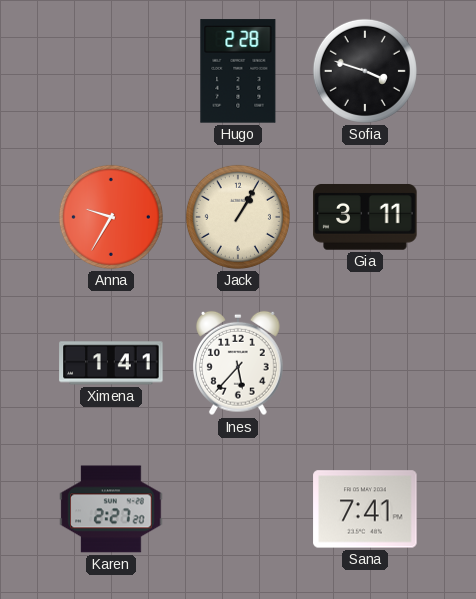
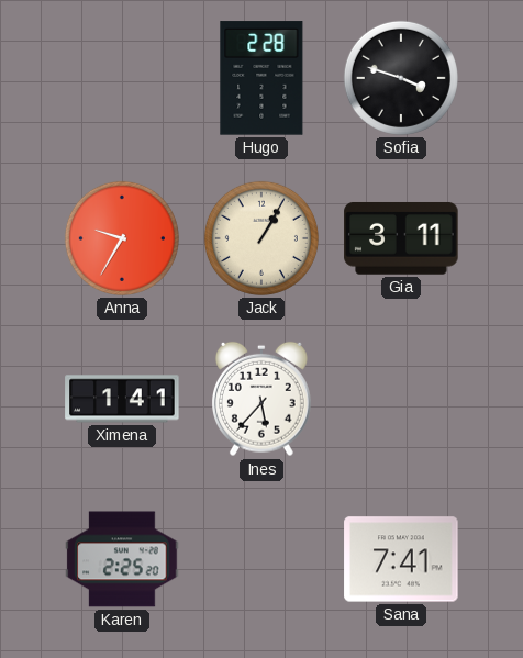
Karen: 2:27 -> 2:25
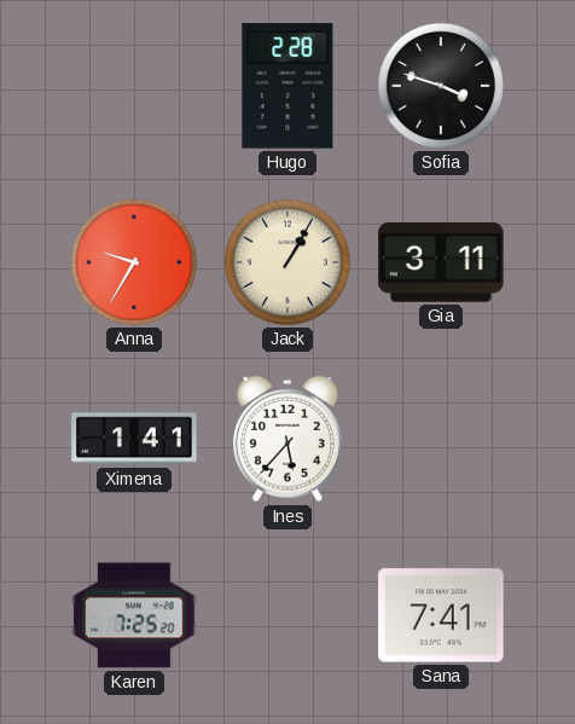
Karen: 2:25 -> 7:25
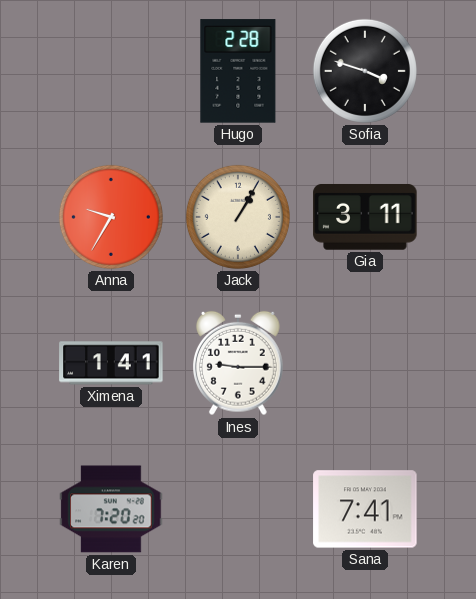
Ines: 5:37 -> 9:15
Karen: 7:25 -> 7:20
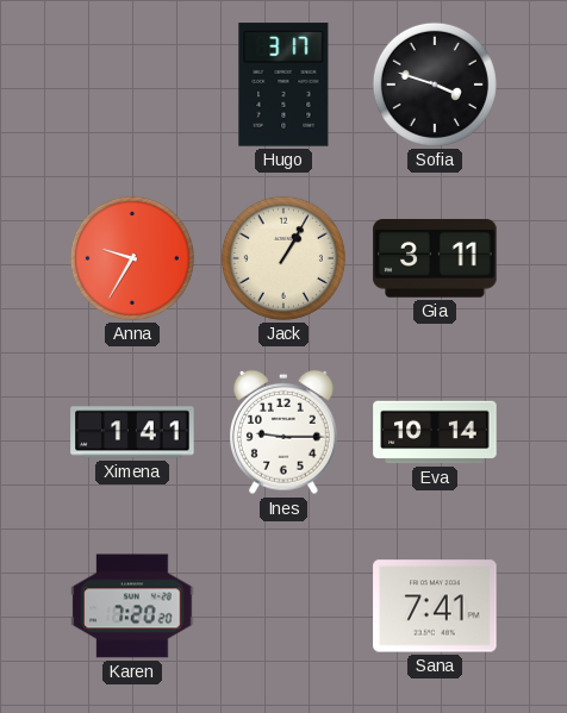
Hugo: 2:28 -> 3:17
Eva: none -> 10:14
